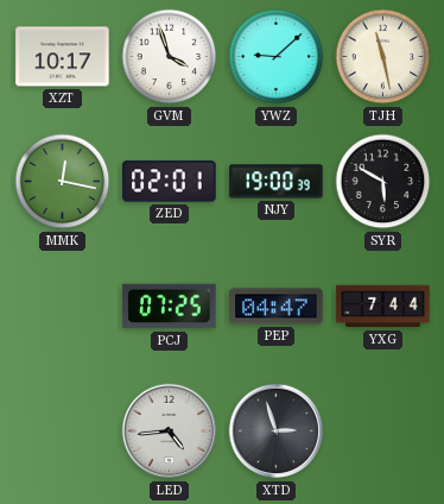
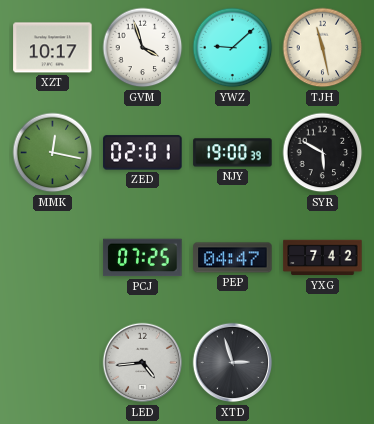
YXG: 7:44 -> 7:42
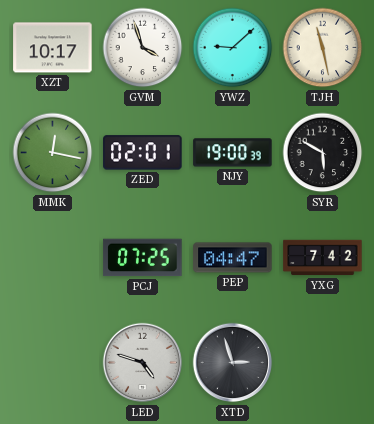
LED: 4:44 -> 4:48
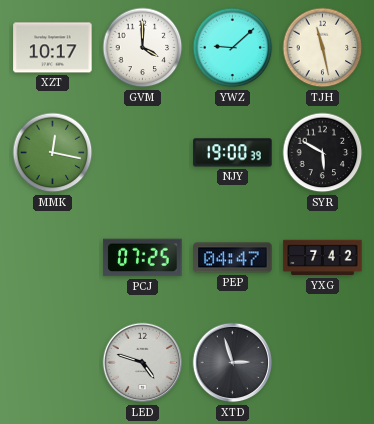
GVM: 3:57 -> 4:00
ZED: 02:01 -> none
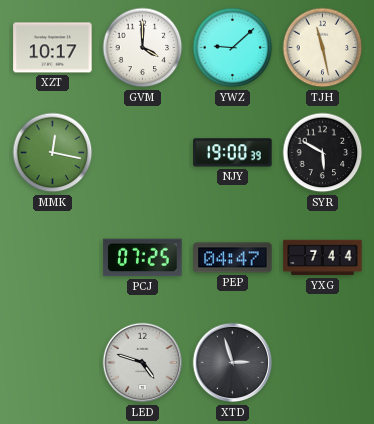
YXG: 7:42 -> 7:44
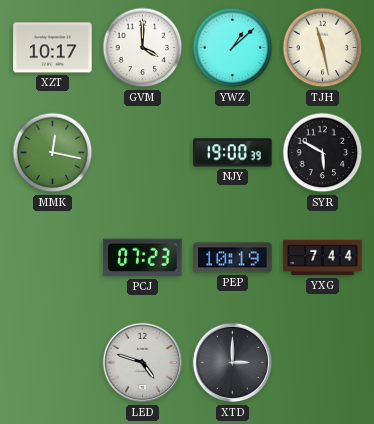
YWZ: 9:08 -> 1:08
PCJ: 07:25 -> 07:23
PEP: 04:47 -> 10:19
XTD: 2:57 -> 3:00
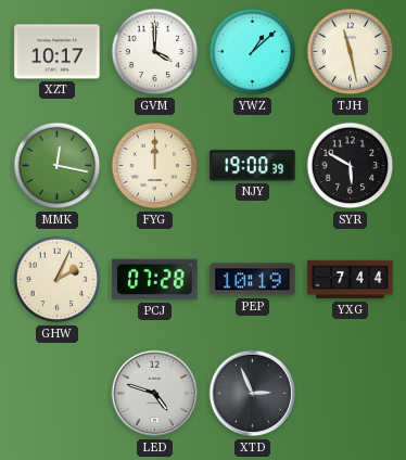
FYG: none -> 12:00
GHW: none -> 2:04
PCJ: 07:23 -> 07:28
XTD: 3:00 -> 2:56
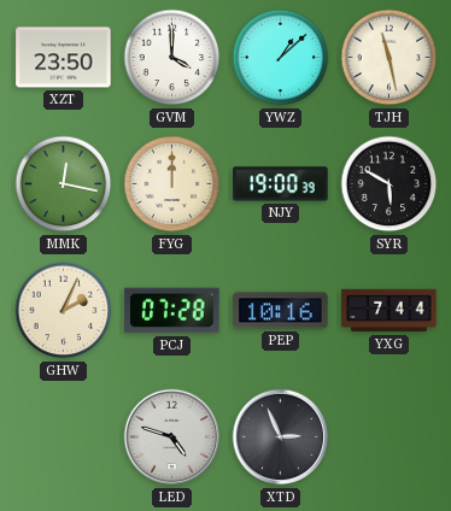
XZT: 10:17 -> 23:50
PEP: 10:19 -> 10:16
